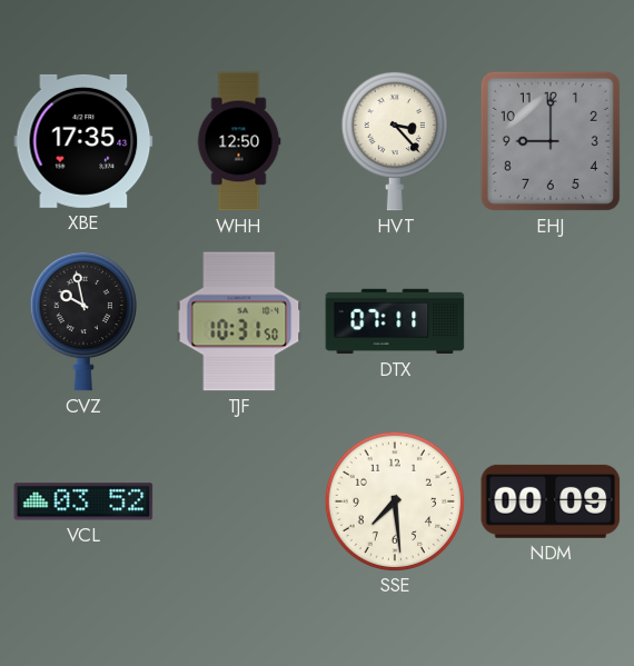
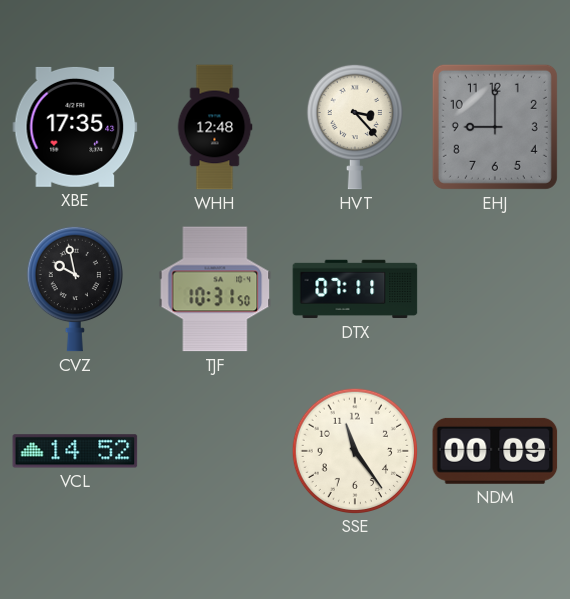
WHH: 12:50 -> 12:48
VCL: 03:52 -> 14:52
SSE: 7:29 -> 11:24
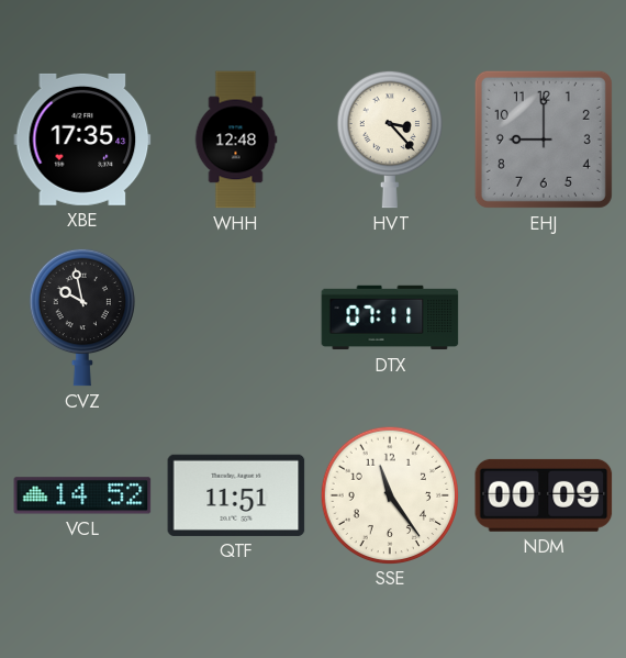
TJF: 10:31 -> none
QTF: none -> 11:51
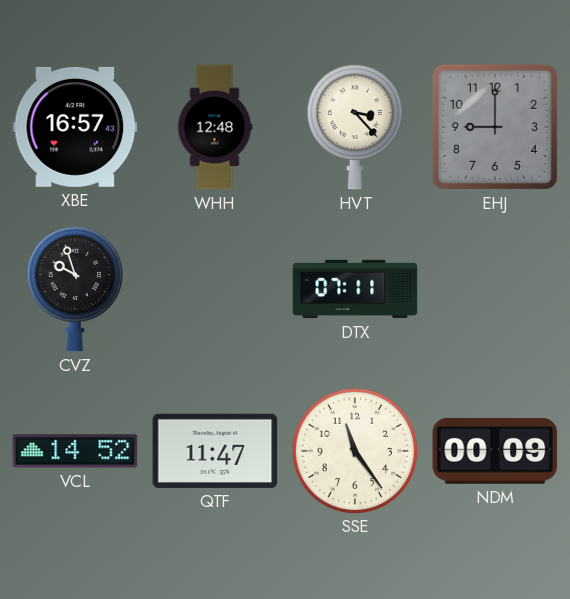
XBE: 17:35 -> 16:57
CVZ: 9:58 -> 9:57
QTF: 11:51 -> 11:47
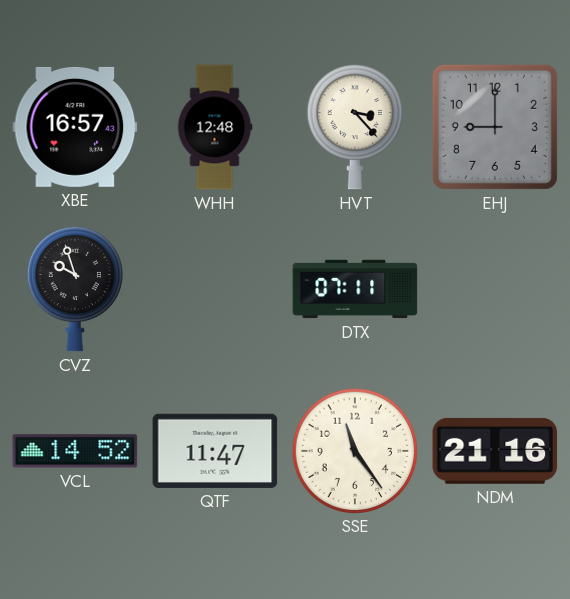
NDM: 00:09 -> 21:16
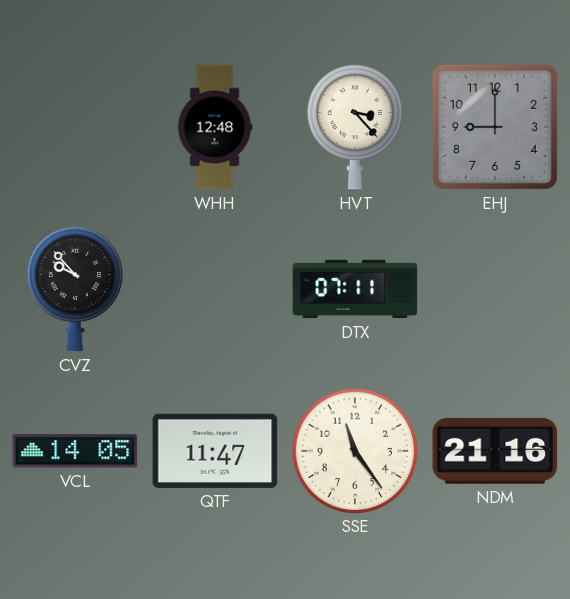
XBE: 16:57 -> none
CVZ: 9:57 -> 9:53
VCL: 14:52 -> 14:05
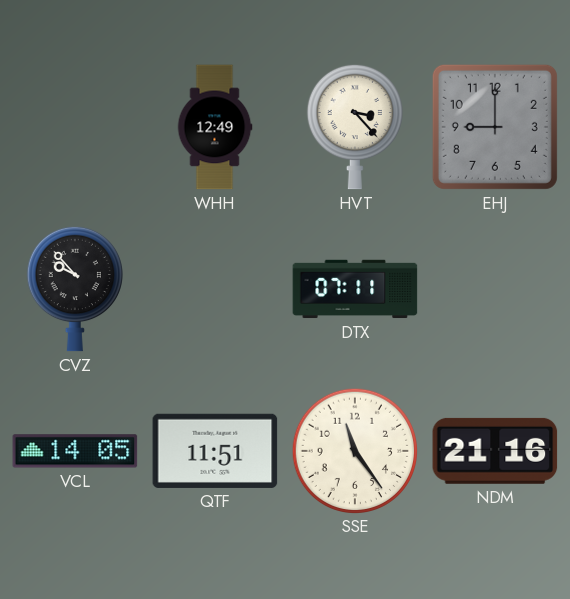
WHH: 12:48 -> 12:49
QTF: 11:47 -> 11:51
